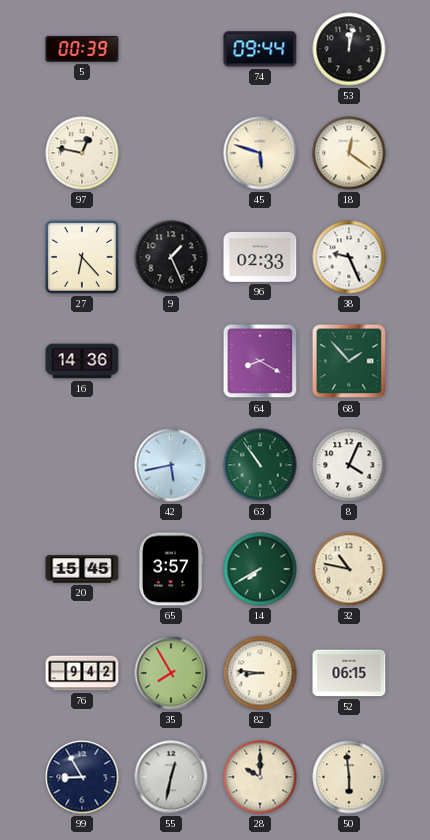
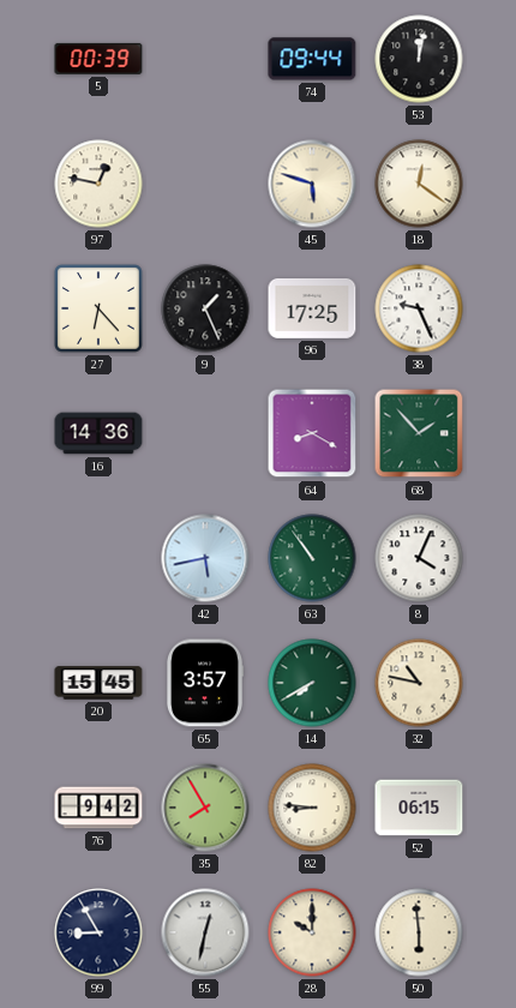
96: 02:33 -> 17:25
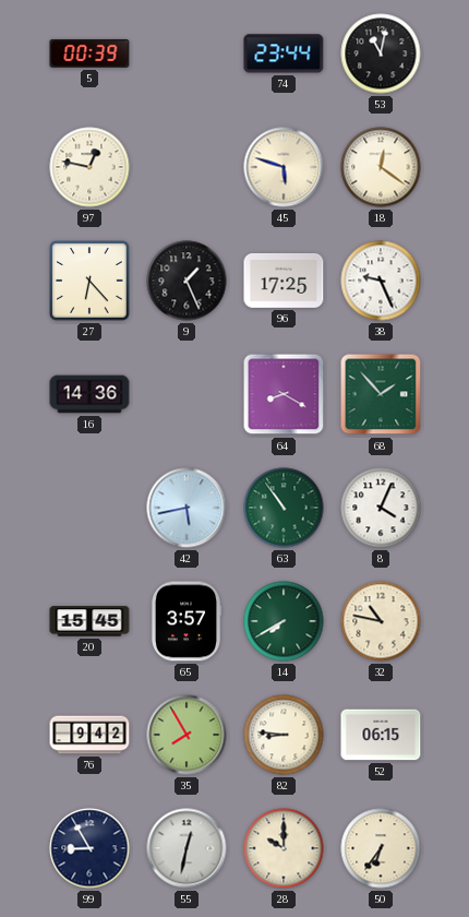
74: 09:44 -> 23:44
53: 12:02 -> 11:02
50: 5:59 -> 6:36
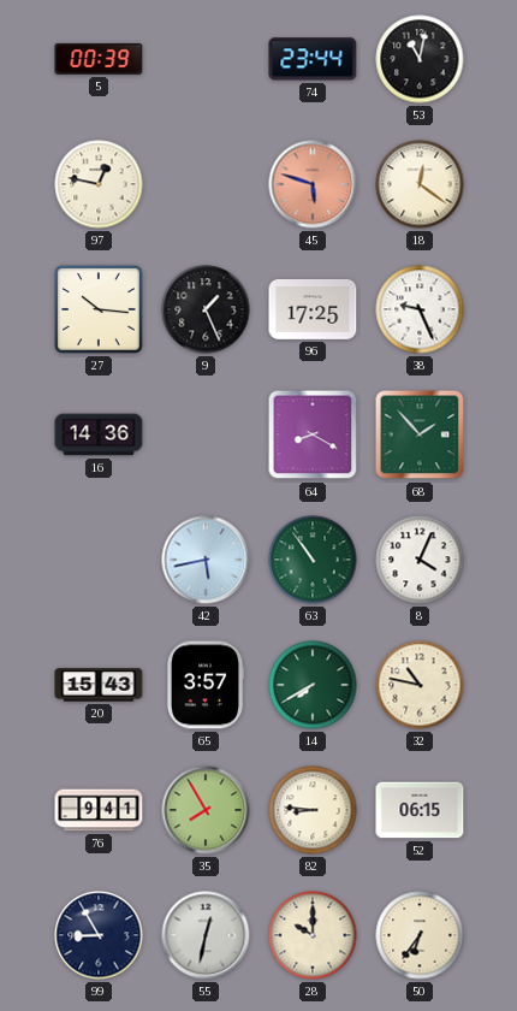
45 dial: cream -> salmon
27: 6:23 -> 10:16
20: 15:45 -> 15:43
76: 9:42 -> 9:41
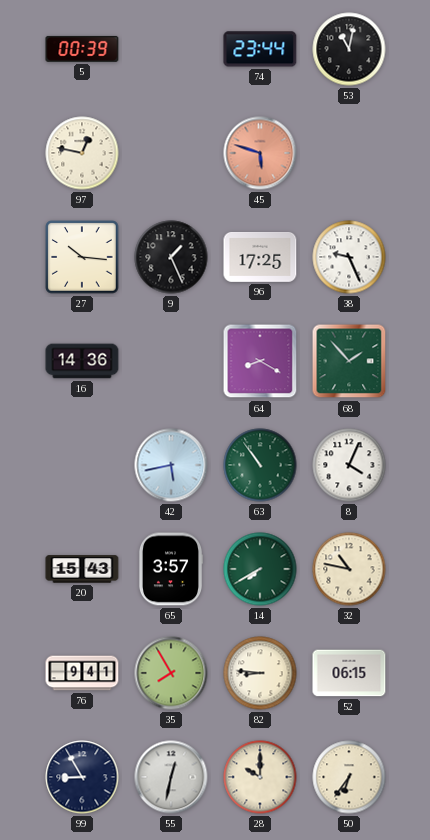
18: 12:21 -> none
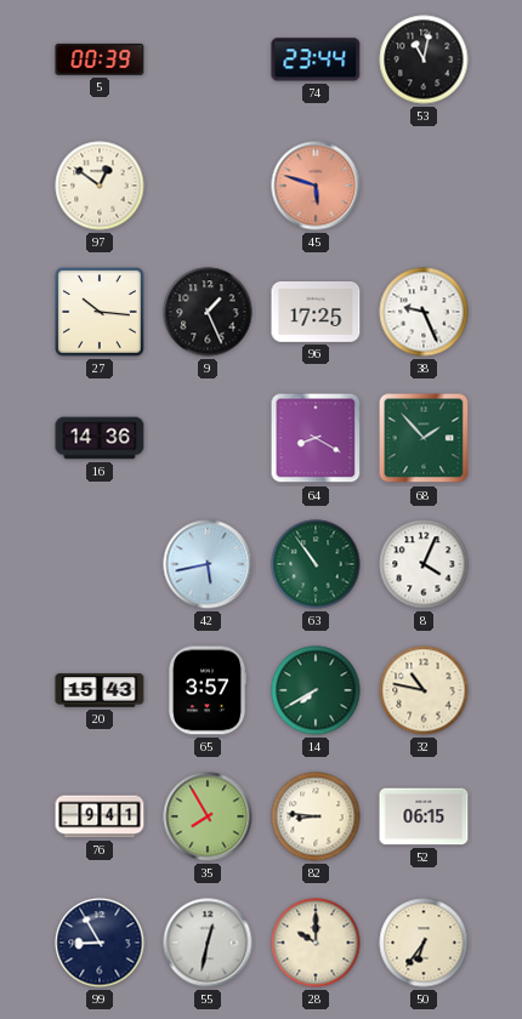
97: 12:47 -> 12:51
